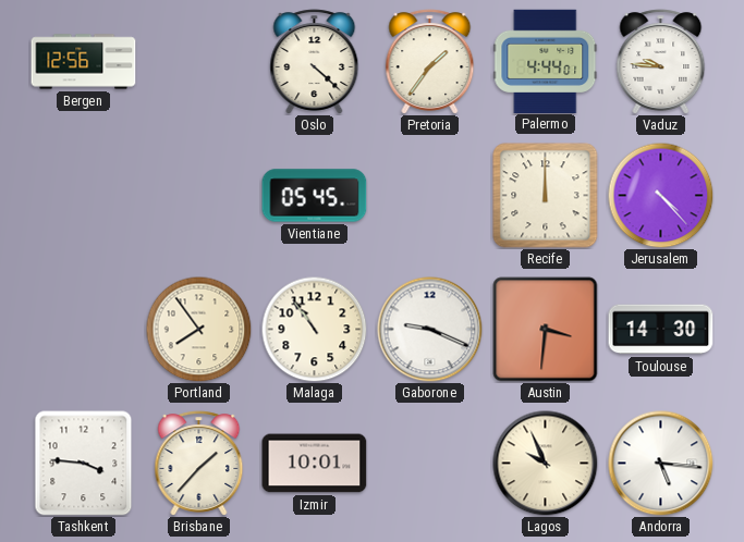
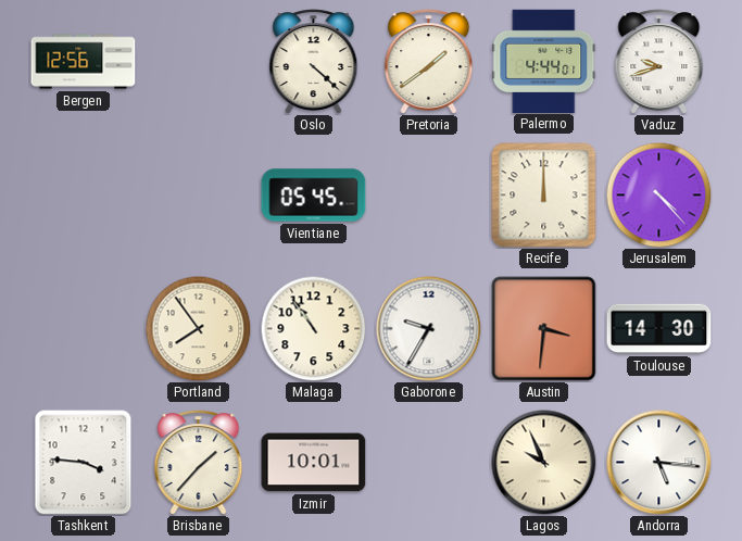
Pretoria: 1:36 -> 1:39
Vaduz: 9:46 -> 9:42
Gaborone: 9:19 -> 9:35
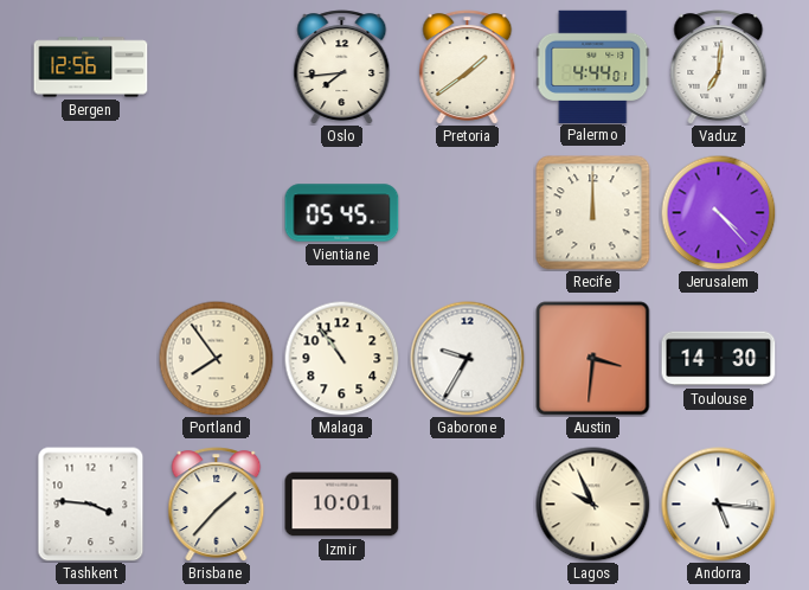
Oslo: 4:22 -> 7:44
Vaduz: 9:42 -> 7:01
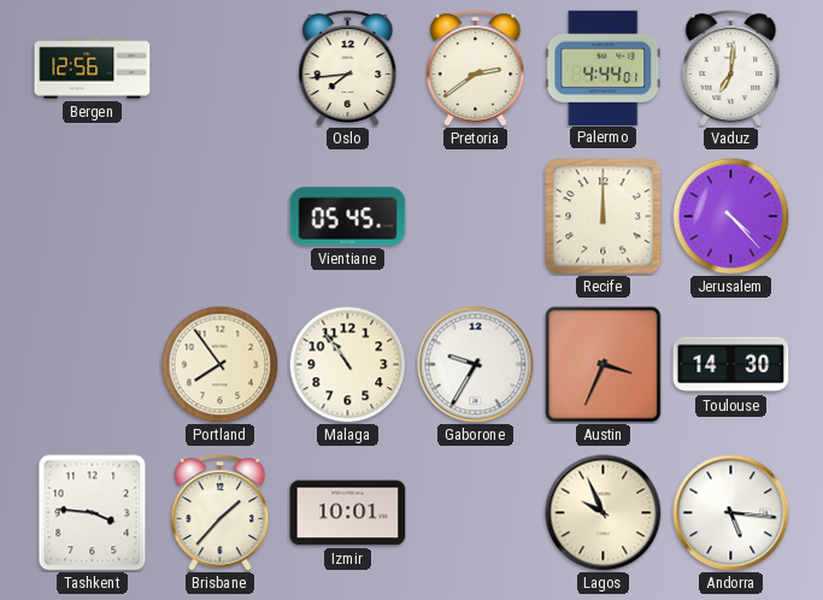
Pretoria: 1:39 -> 2:39
Austin: 3:31 -> 3:34
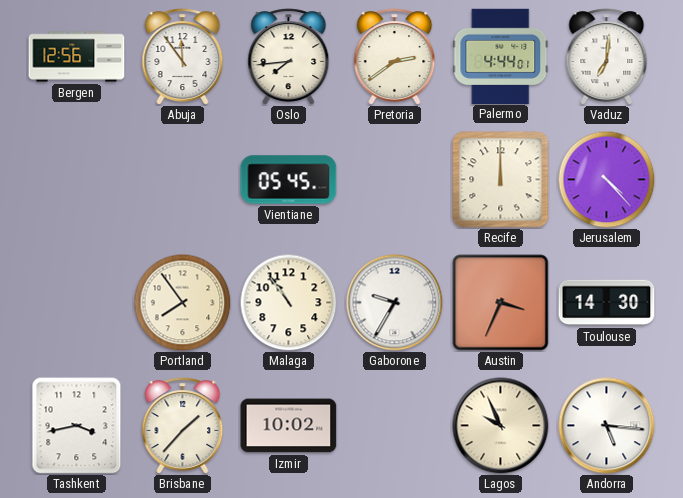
Abuja: none -> 11:54
Tashkent: 3:46 -> 3:43
Izmir: 10:01 -> 10:02
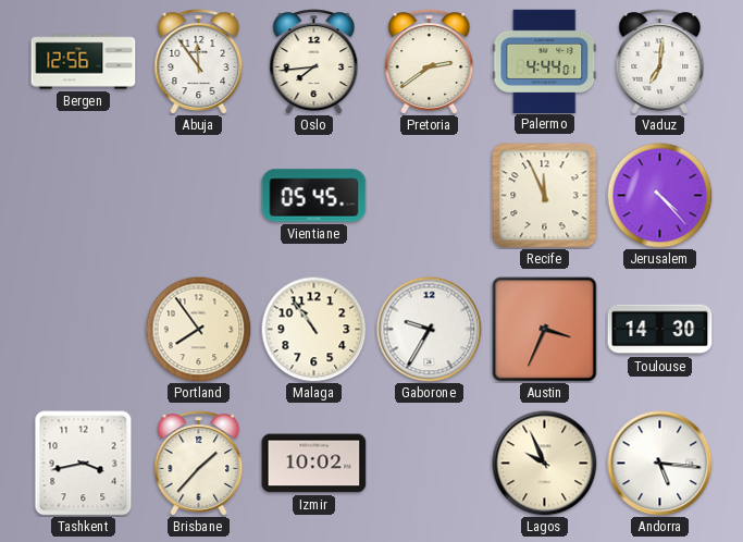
Recife: 12:00 -> 11:56
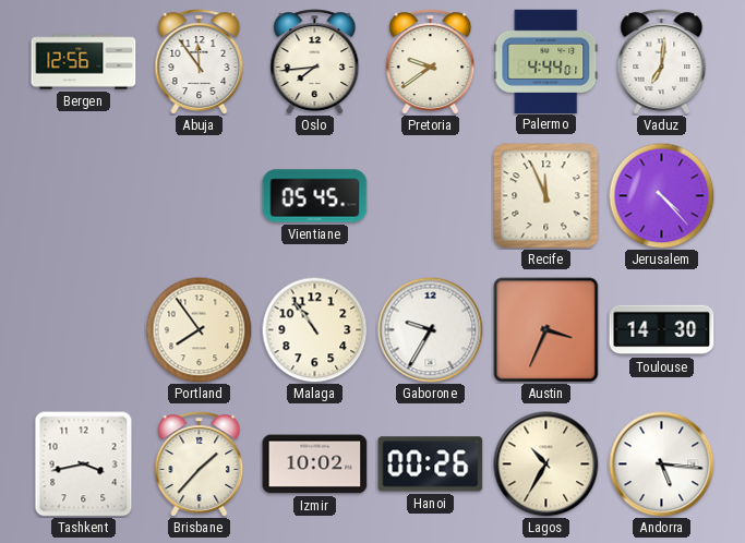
Pretoria: 2:39 -> 9:39
Hanoi: none -> 00:26
Lagos: 9:56 -> 10:35
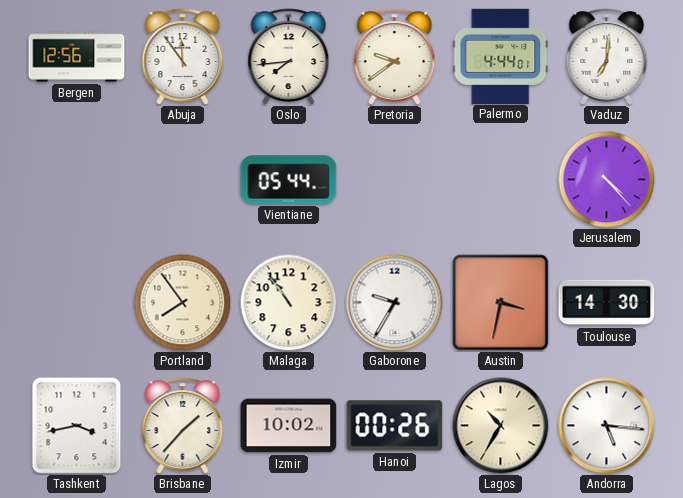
Vientiane: 05:45 -> 05:44
Recife: 11:56 -> none
Austin: 3:34 -> 3:32
